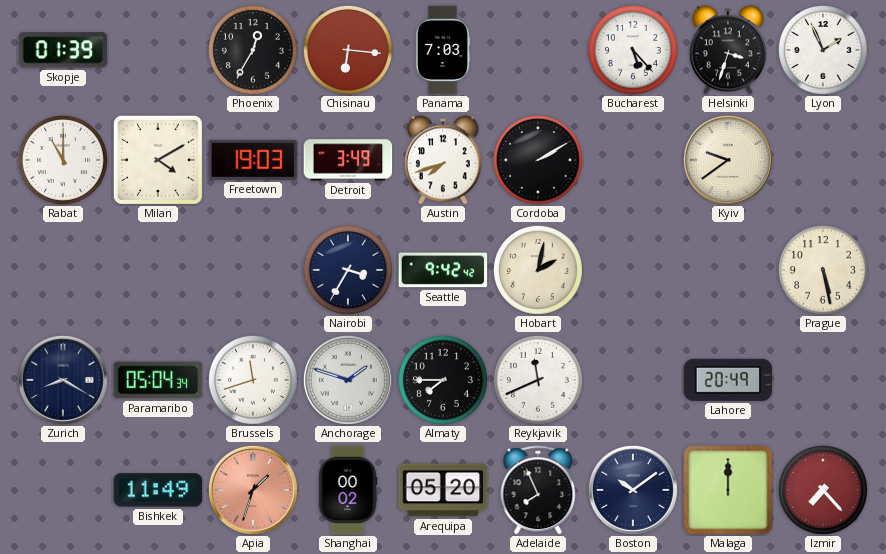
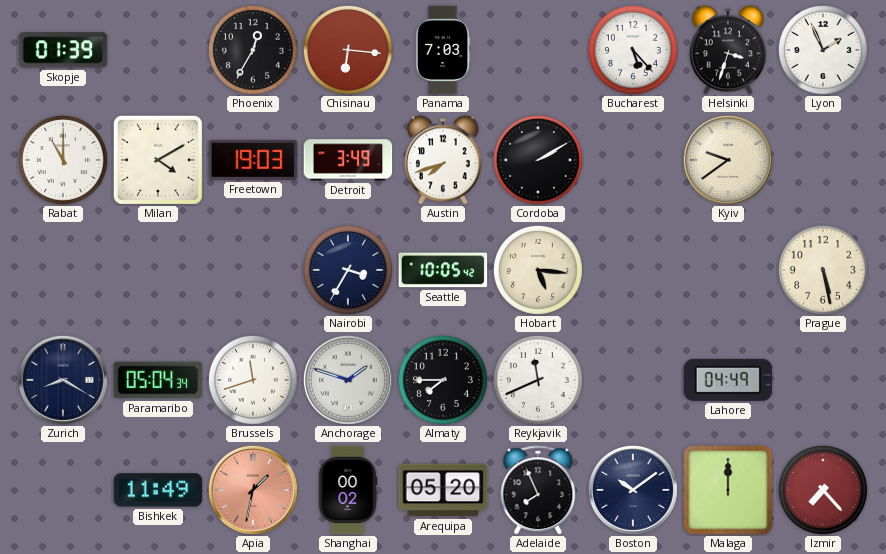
Seattle: 9:42 -> 10:05
Hobart: 2:02 -> 5:16
Lahore: 20:49 -> 04:49
Apia: 1:33 -> 1:32
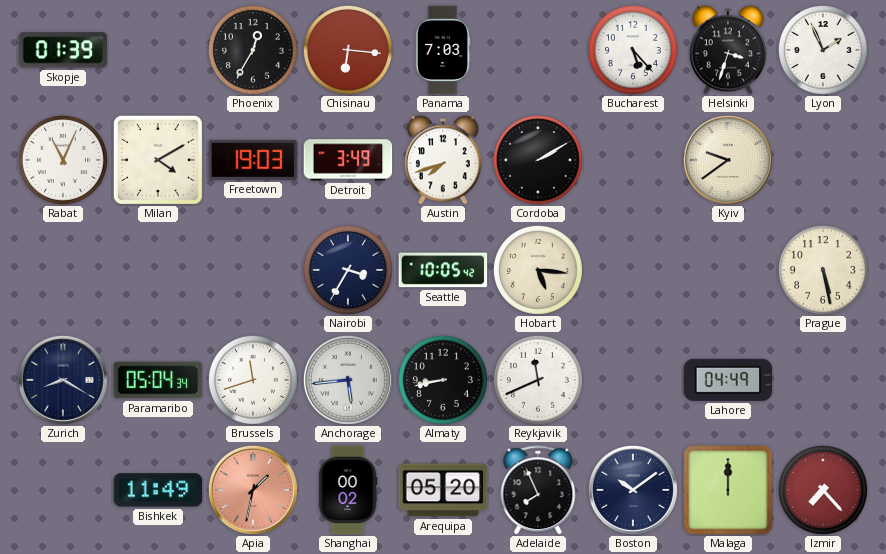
Rabat: 11:00 -> 11:04
Anchorage: 1:48 -> 5:44
Almaty: 7:45 -> 8:43
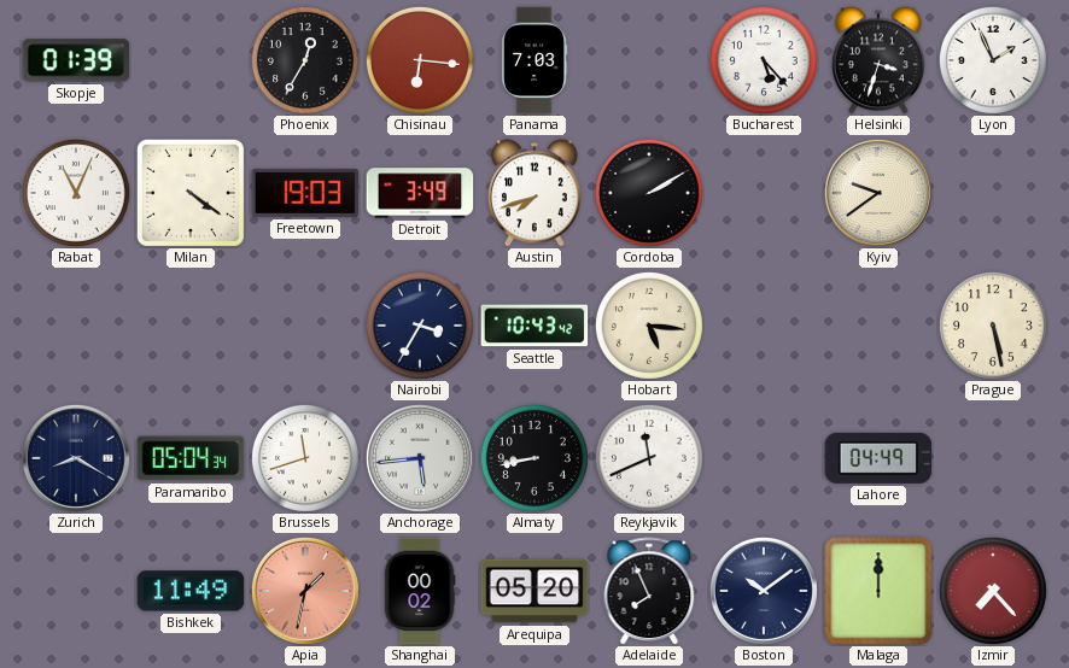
Milan: 4:10 -> 4:21
Seattle: 10:05 -> 10:43
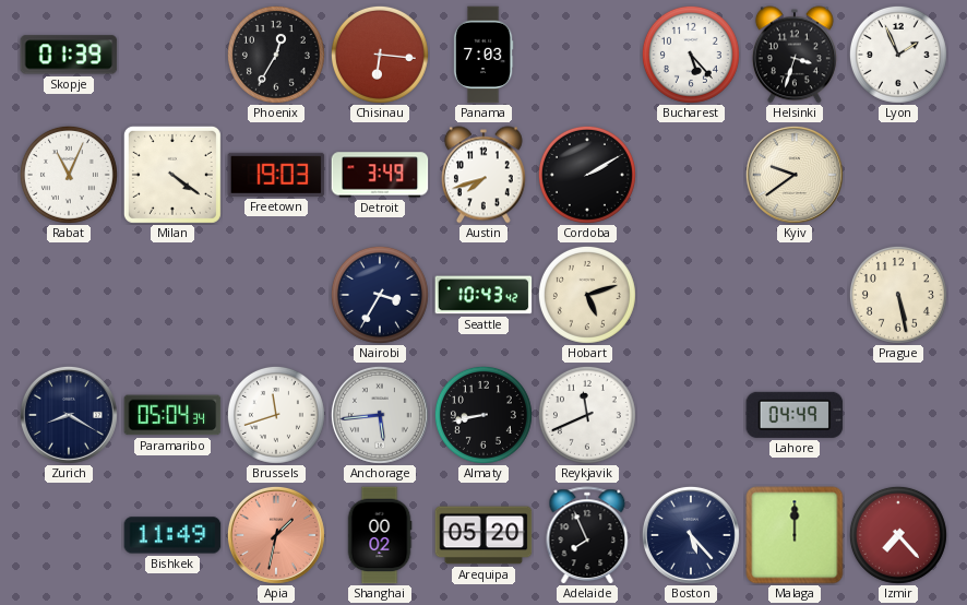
Hobart: 5:16 -> 5:12
Boston: 10:09 -> 5:23
